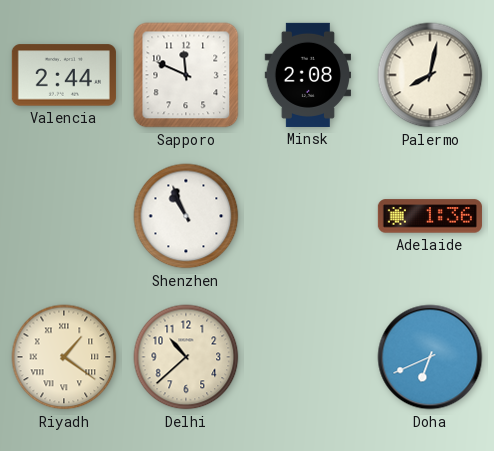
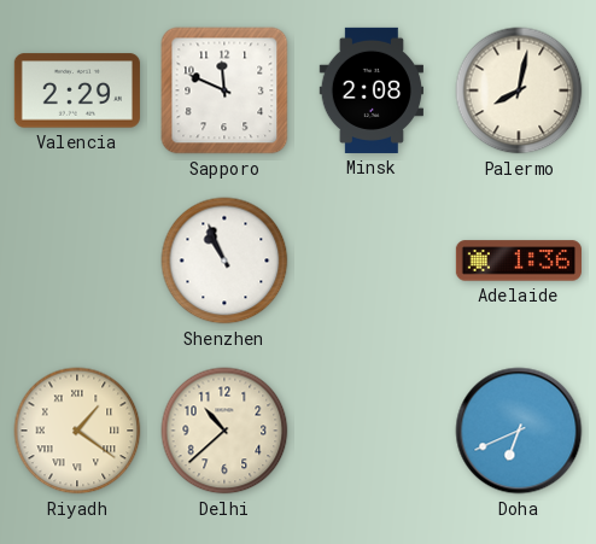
Valencia: 2:44 -> 2:29
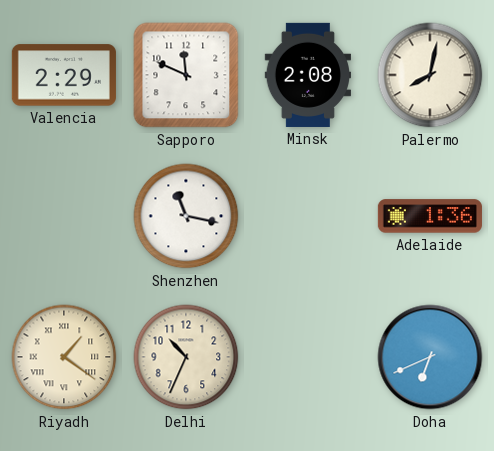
Shenzhen: 10:56 -> 11:17
Delhi: 10:38 -> 10:34
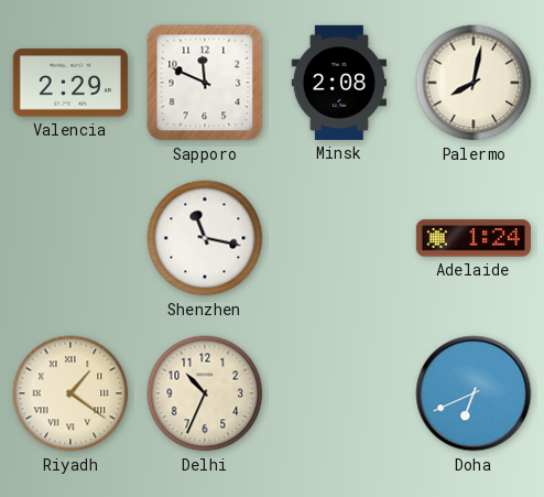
Adelaide: 1:36 -> 1:24
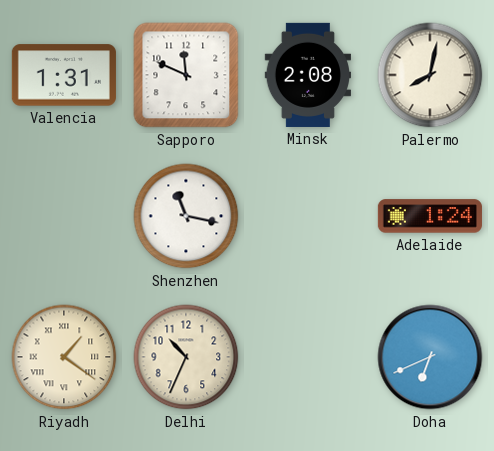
Valencia: 2:29 -> 1:31
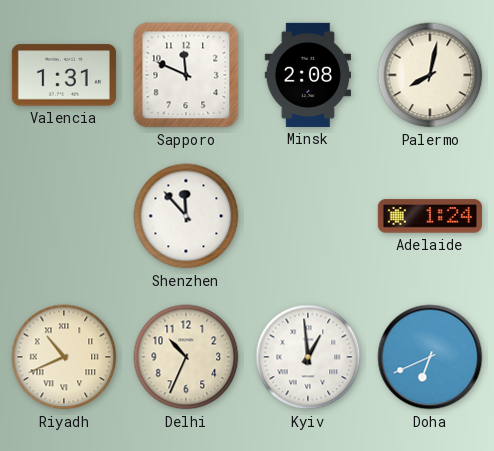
Shenzhen: 11:17 -> 11:53
Riyadh: 1:21 -> 10:41
Kyiv: none -> 12:59
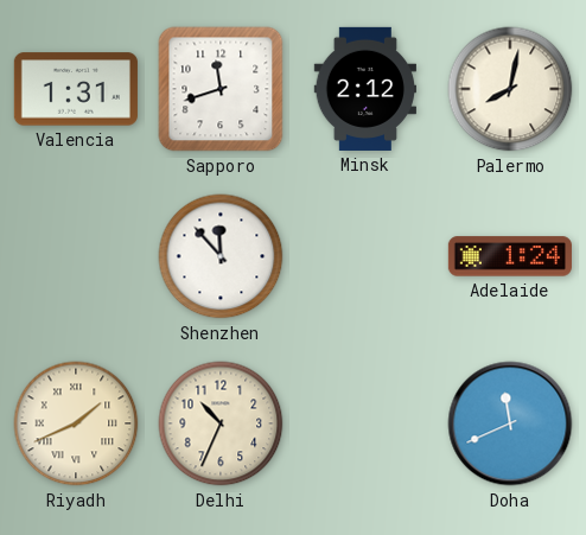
Sapporo: 11:49 -> 11:42
Minsk: 2:08 -> 2:12
Riyadh: 10:41 -> 1:41
Kyiv: 12:59 -> none
Doha: 6:41 -> 11:41
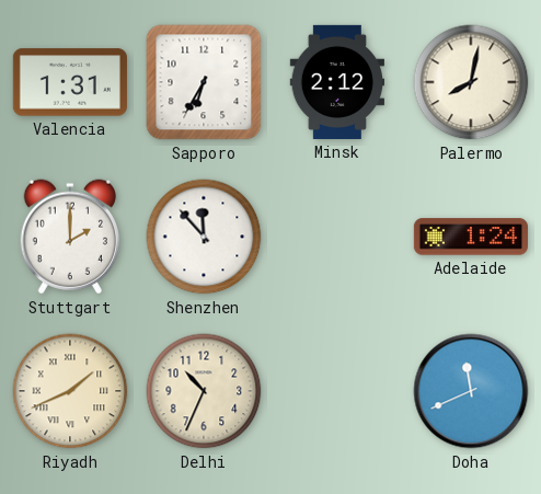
Sapporo: 11:42 -> 6:35
Stuttgart: none -> 2:00
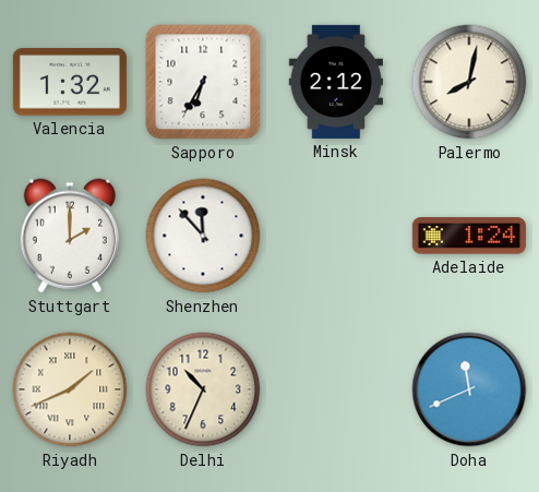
Valencia: 1:31 -> 1:32
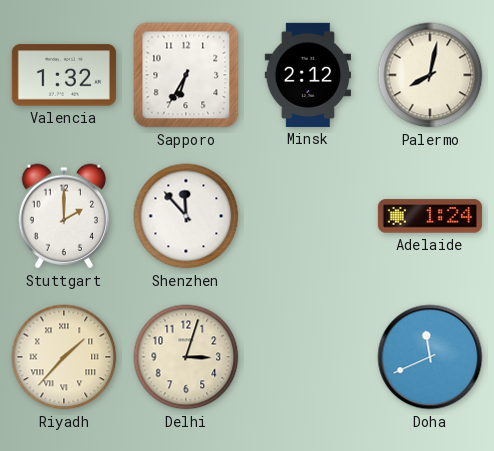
Riyadh: 1:41 -> 1:37
Delhi: 10:34 -> 3:03
